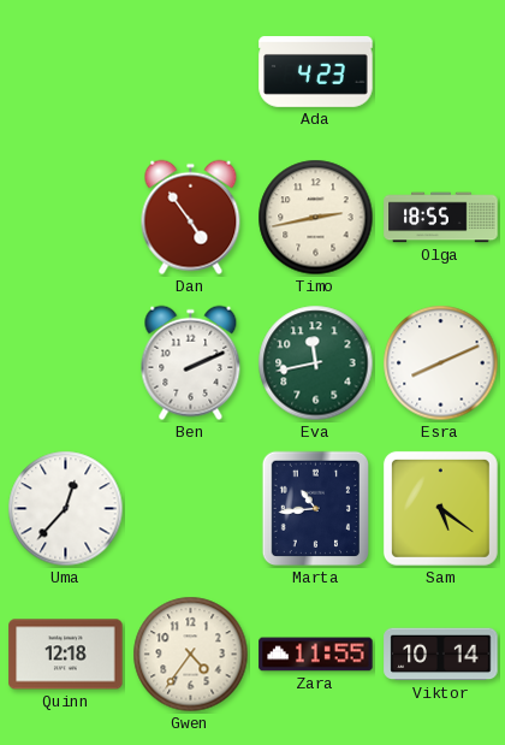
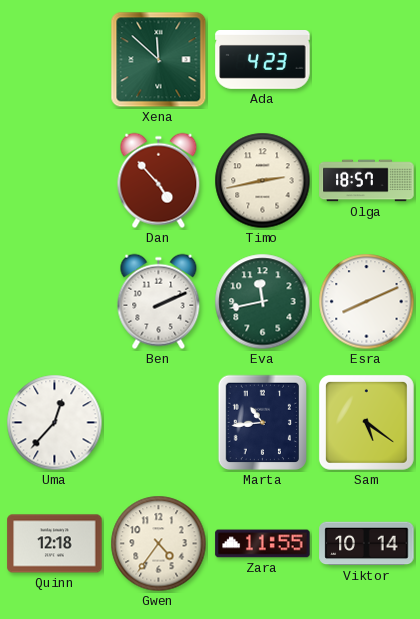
Xena: none -> 11:52
Dan: 4:54 -> 4:53
Olga: 18:55 -> 18:57
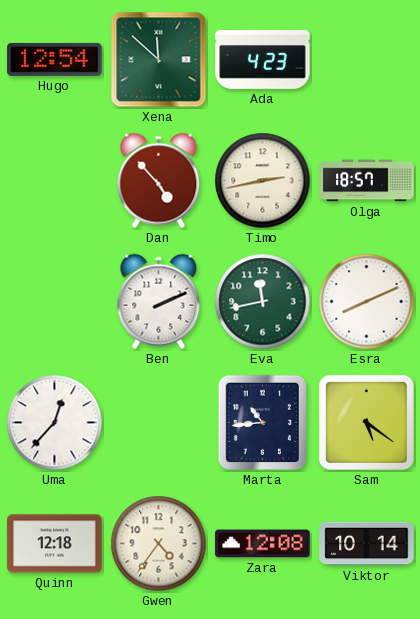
Hugo: none -> 12:54
Zara: 11:55 -> 12:08
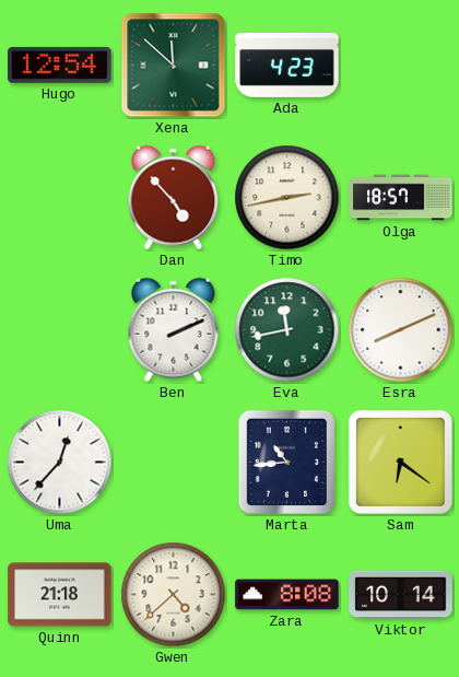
Sam: 5:21 -> 6:21
Quinn: 12:18 -> 21:18
Gwen: 4:36 -> 4:38
Zara: 12:08 -> 8:08
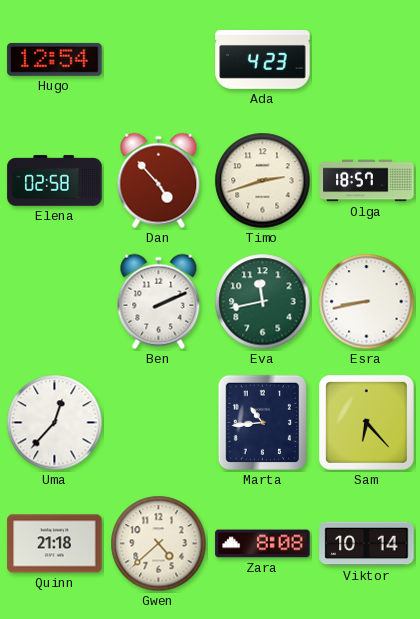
Xena: 11:52 -> none
Elena: none -> 02:58
Timo: 2:43 -> 2:42
Esra: 8:11 -> 8:43
Sam: 6:21 -> 6:23
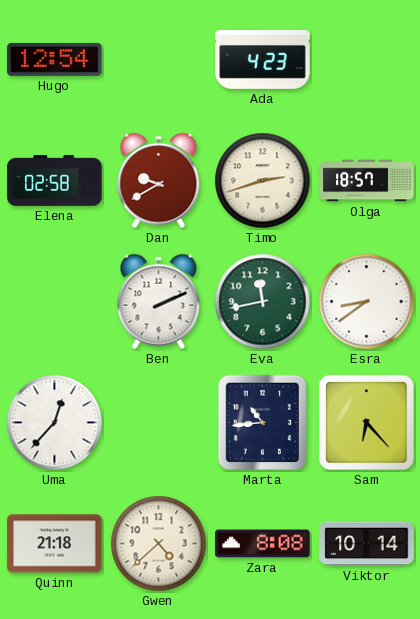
Dan: 4:53 -> 9:40
Esra: 8:43 -> 8:39
